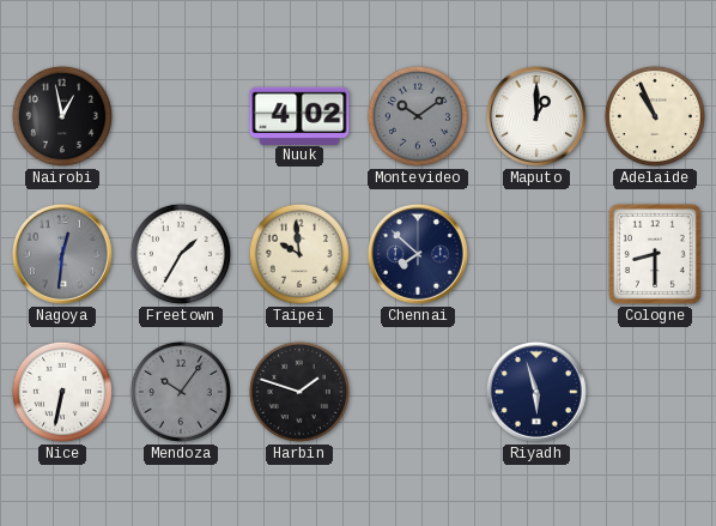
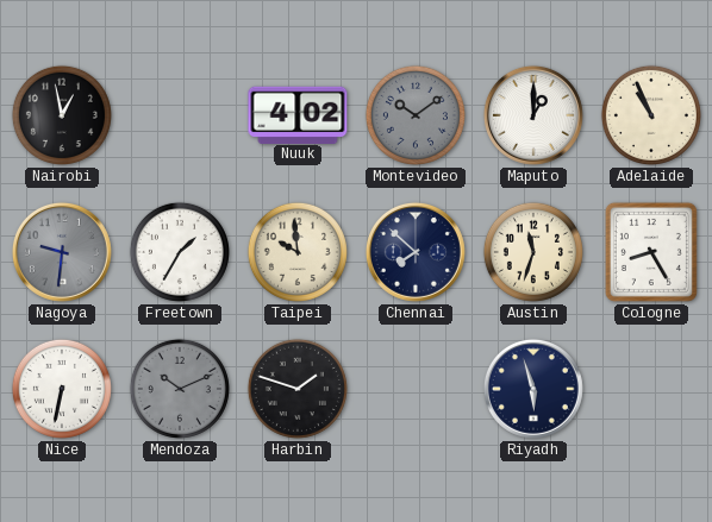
Nagoya: 12:31 -> 9:31
Austin: none -> 11:33
Cologne: 8:30 -> 8:25
Mendoza: 10:06 -> 10:11
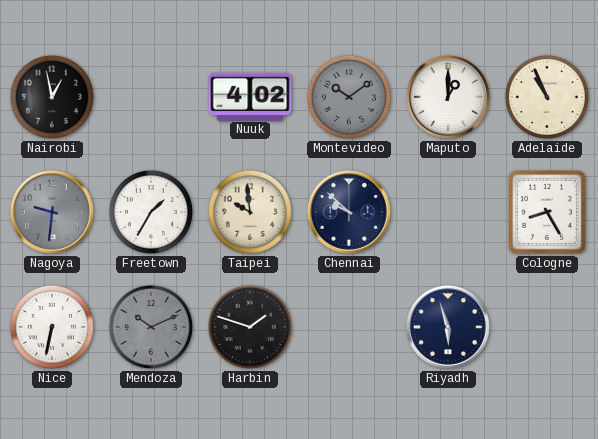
Chennai: 7:52 -> 9:52
Austin: 11:33 -> none
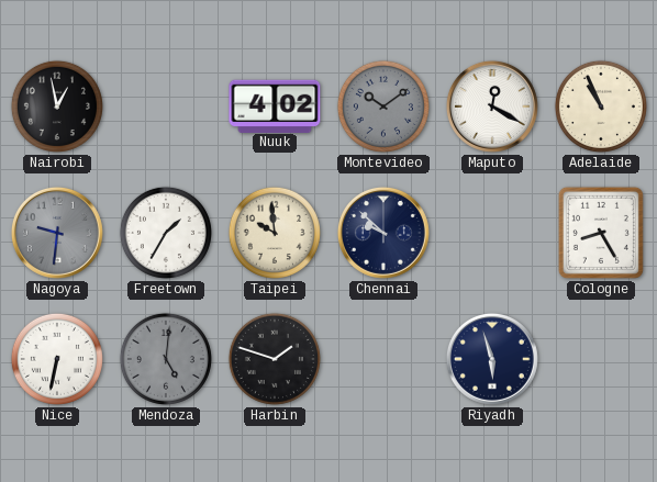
Maputo: 1:00 -> 12:20
Mendoza: 10:11 -> 5:01
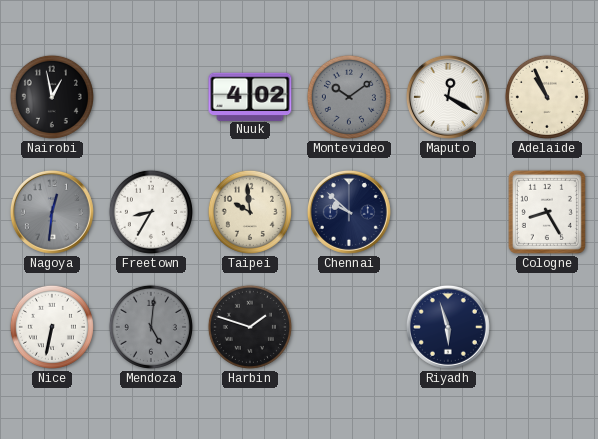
Nagoya: 9:31 -> 12:31
Freetown: 1:35 -> 8:35
